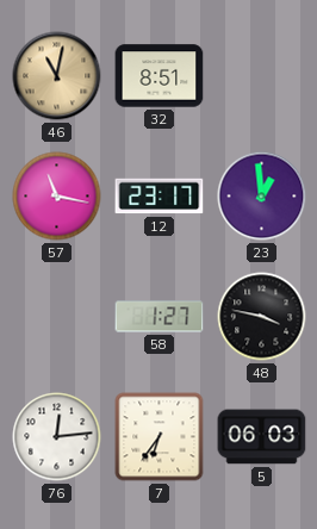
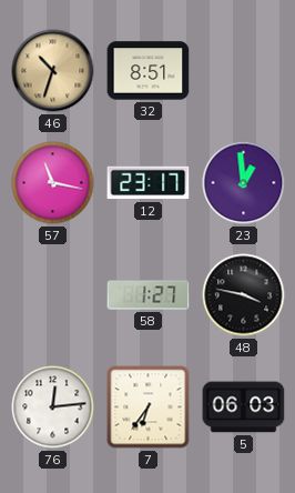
46: 11:02 -> 10:33
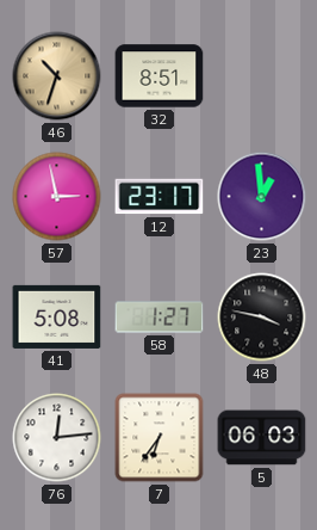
57: 11:17 -> 2:58
41: none -> 5:08
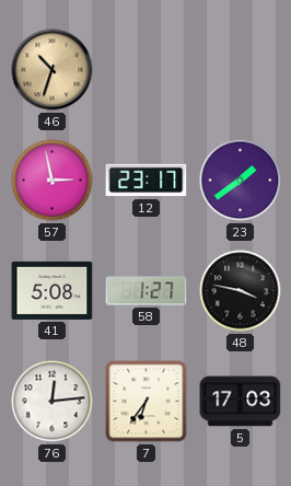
32: 8:51 -> none
23: 12:59 -> 1:39
5: 06:03 -> 17:03
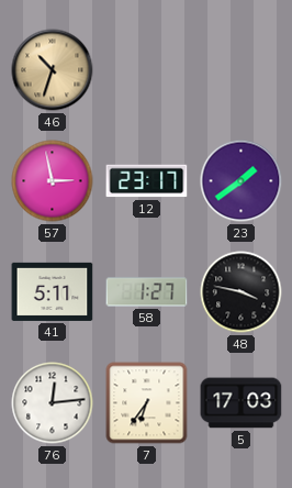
41: 5:08 -> 5:11
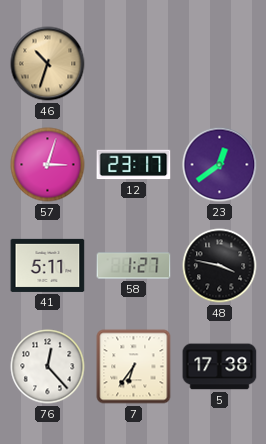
57: 2:58 -> 3:03
23: 1:39 -> 12:39
76: 12:14 -> 12:23
5: 17:03 -> 17:38
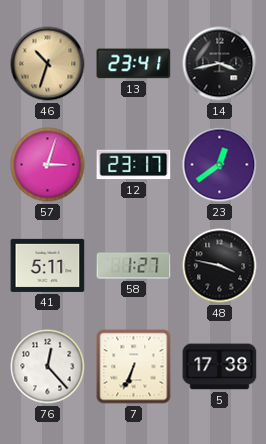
13: none -> 23:41
14: none -> 3:43
7: 6:36 -> 6:34
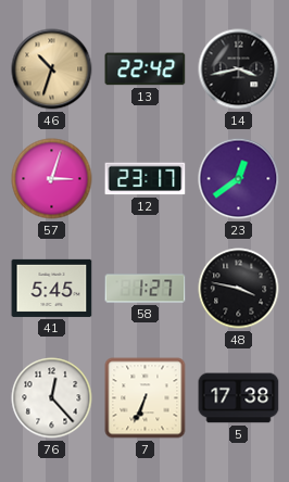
13: 23:41 -> 22:42
41: 5:11 -> 5:45
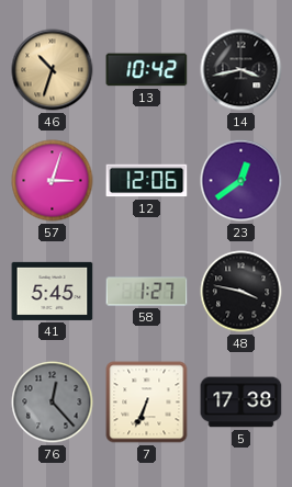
13: 22:42 -> 10:42
12: 23:17 -> 12:06
76 dial: white -> grey
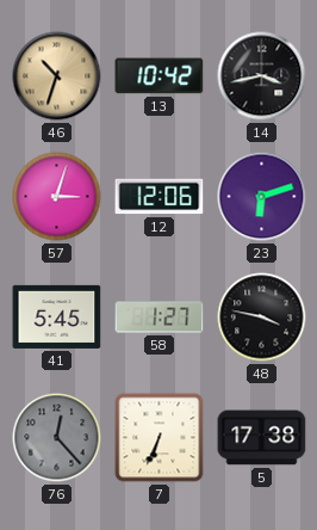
23: 12:39 -> 6:12
